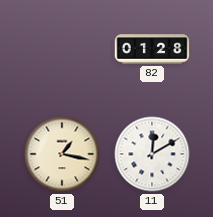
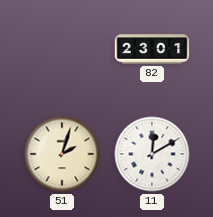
82: 01:28 -> 23:01
51: 1:17 -> 2:03
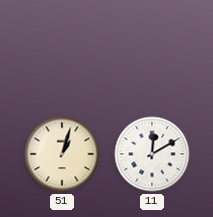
82: 23:01 -> none
51: 2:03 -> 1:03
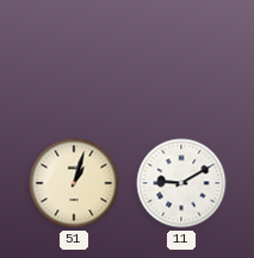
11: 12:10 -> 9:10
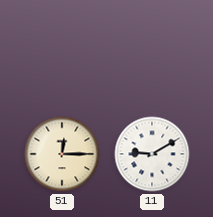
51: 1:03 -> 12:15
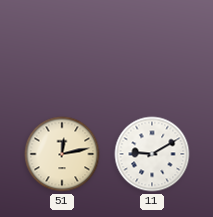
51: 12:15 -> 12:13
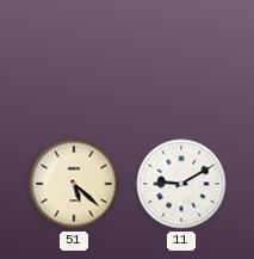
51: 12:13 -> 5:22
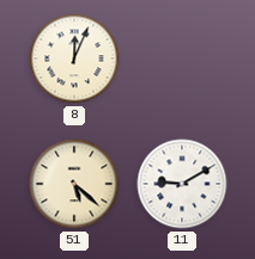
8: none -> 12:04
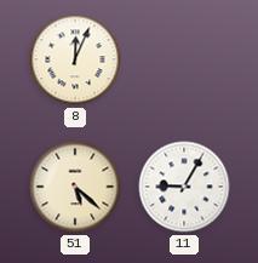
11: 9:10 -> 9:05
